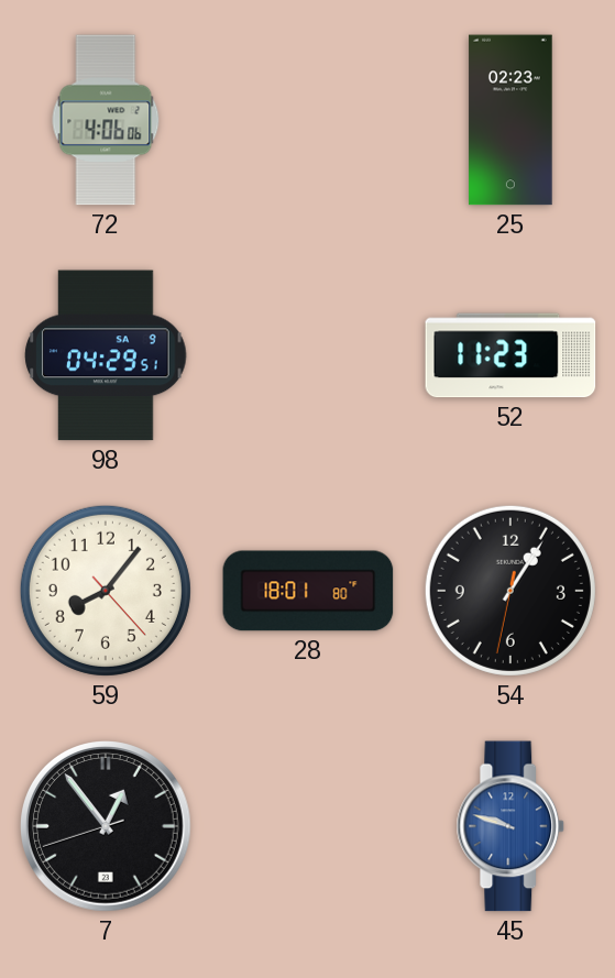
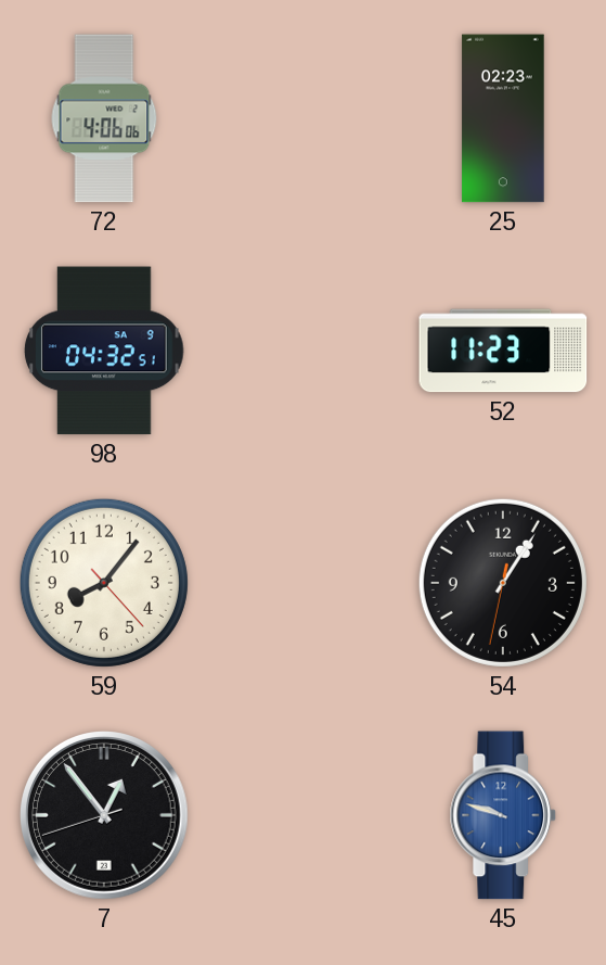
98: 04:29 -> 04:32
28: 18:01 -> none
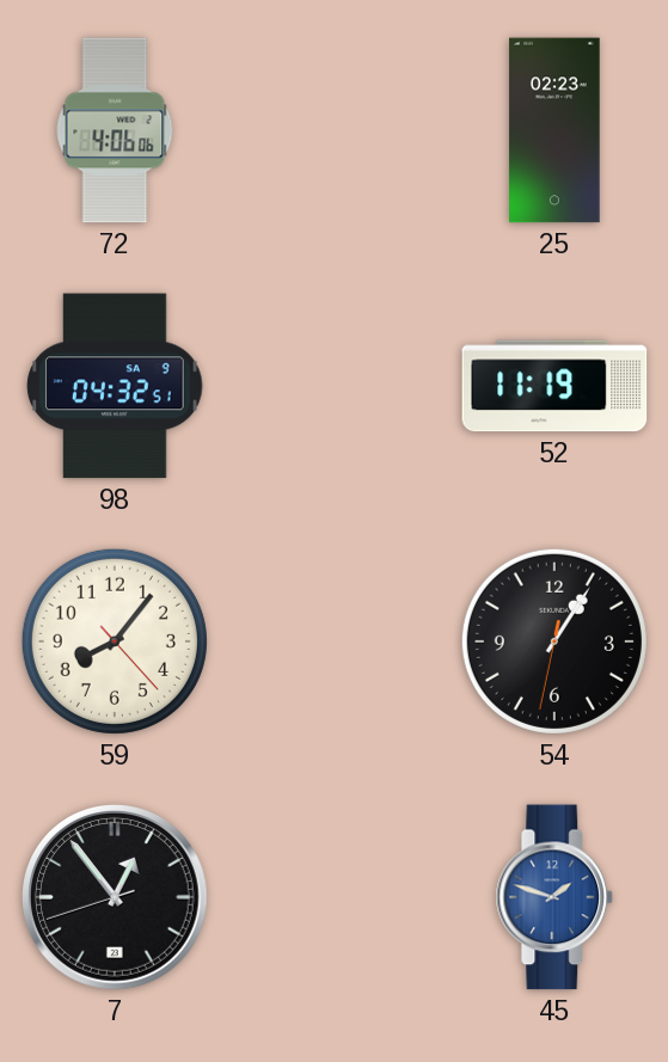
52: 11:23 -> 11:19
45: 9:48 -> 1:48
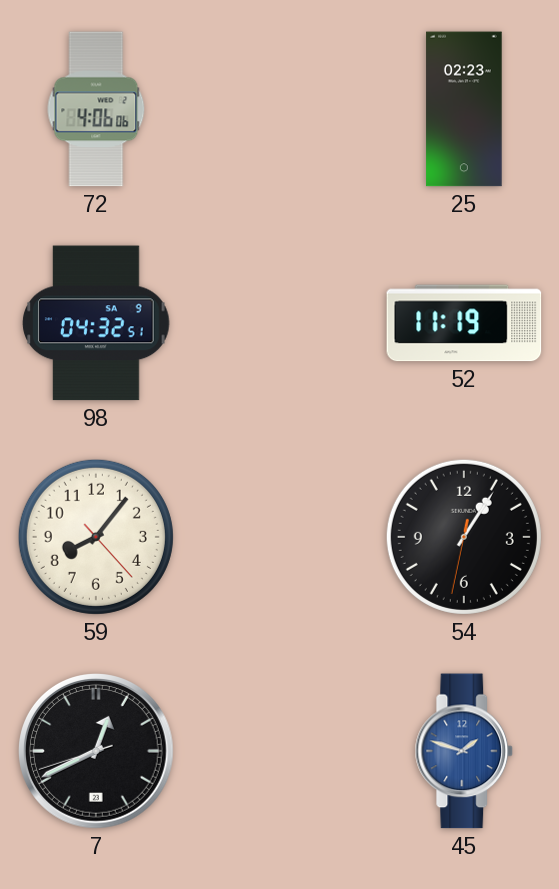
7: 12:53 -> 12:40
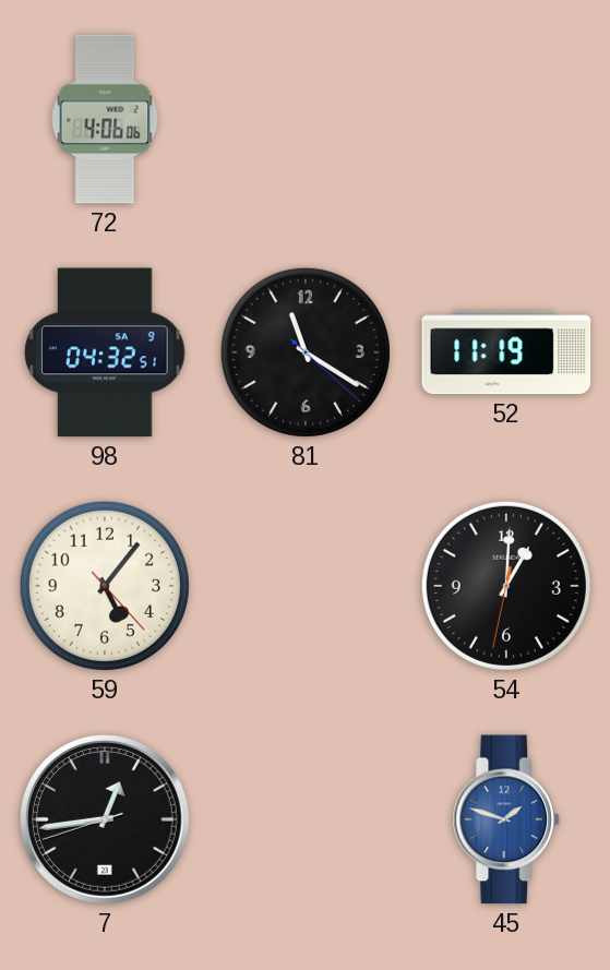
25: 02:23 -> none
81: none -> 11:20
59: 8:06 -> 5:06
54: 1:05 -> 1:00
7: 12:40 -> 12:43
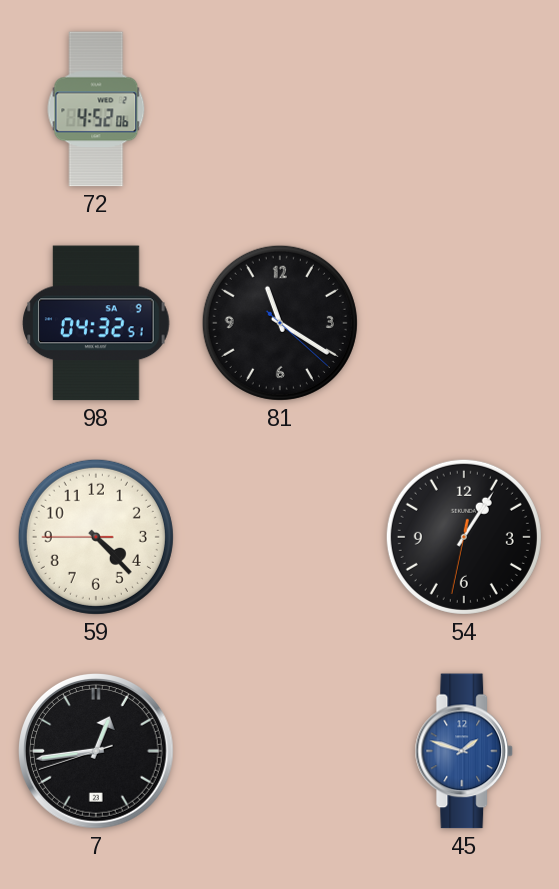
72: 4:06 -> 4:52
52: 11:19 -> none
59: 5:06 -> 4:22
54: 1:00 -> 1:05
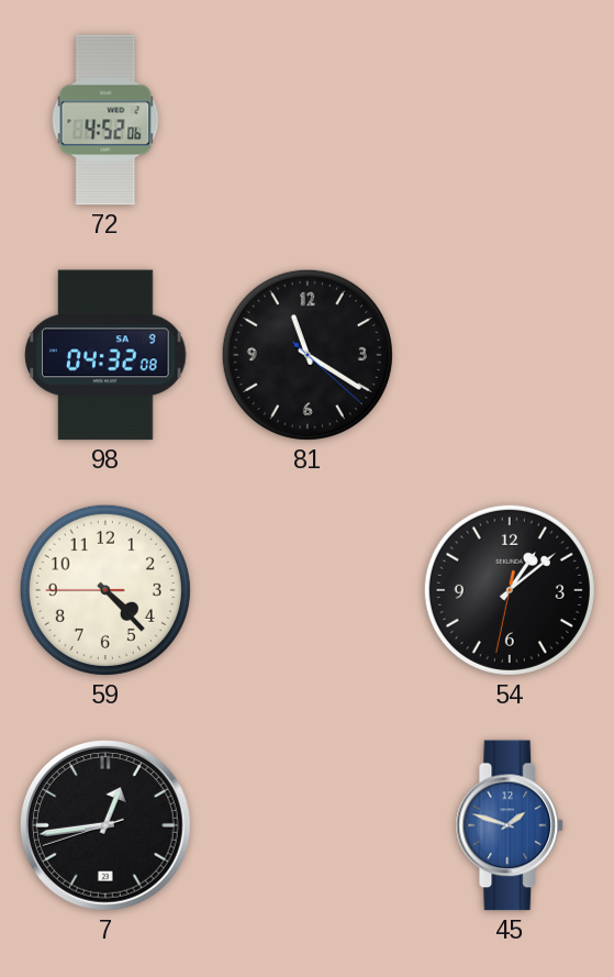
98: 04:32:51 -> 04:32:08
54: 1:05 -> 1:08
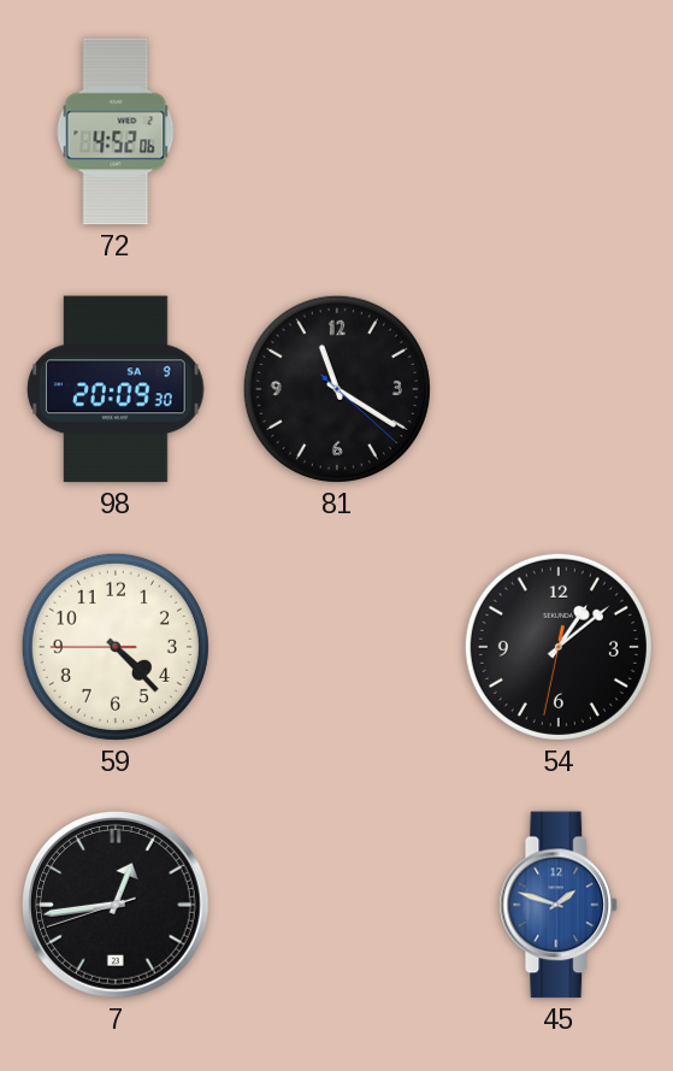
98: 04:32 -> 20:09
